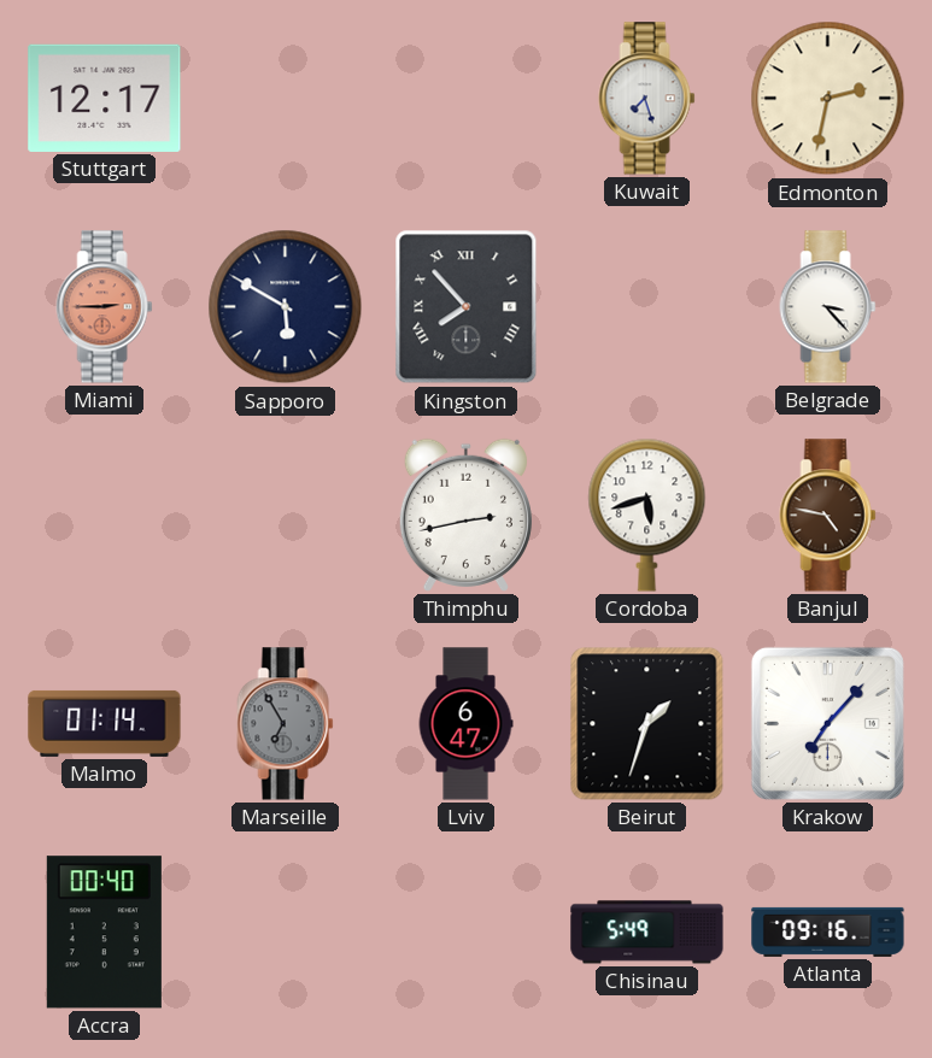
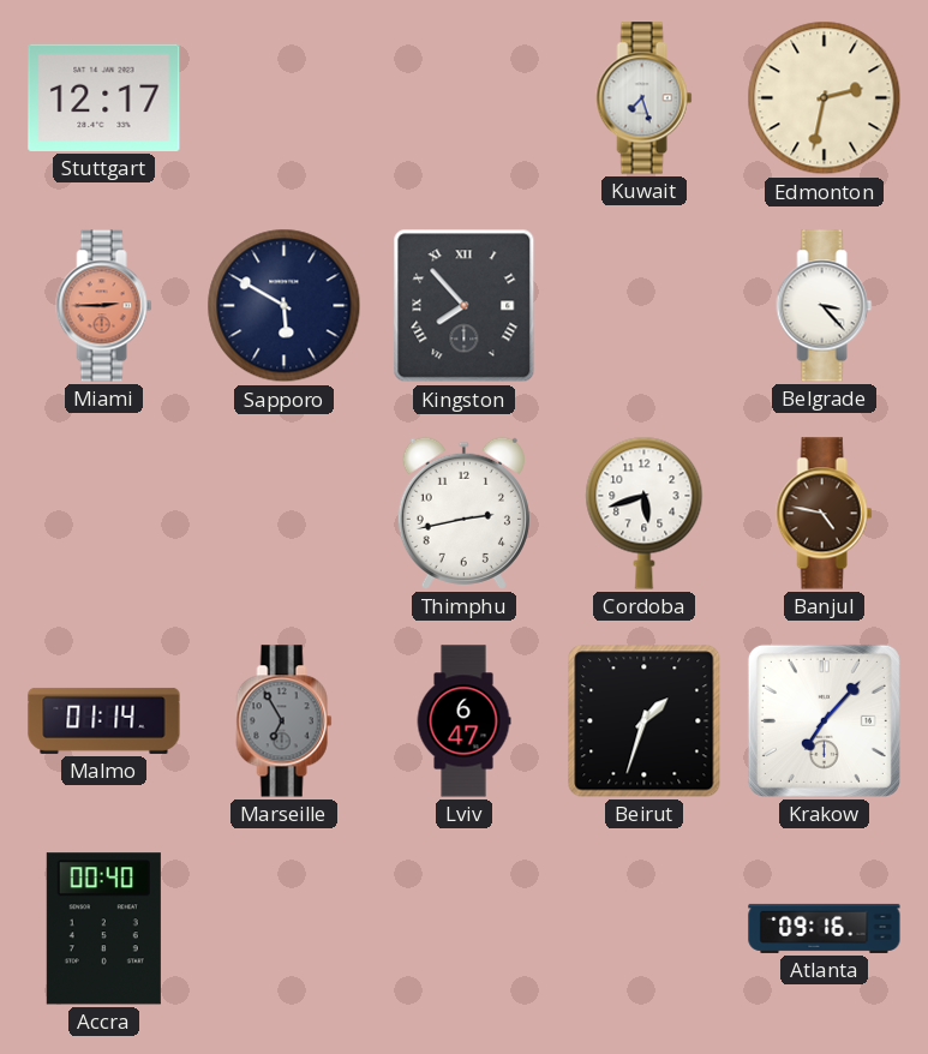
Chisinau: 5:49 -> none
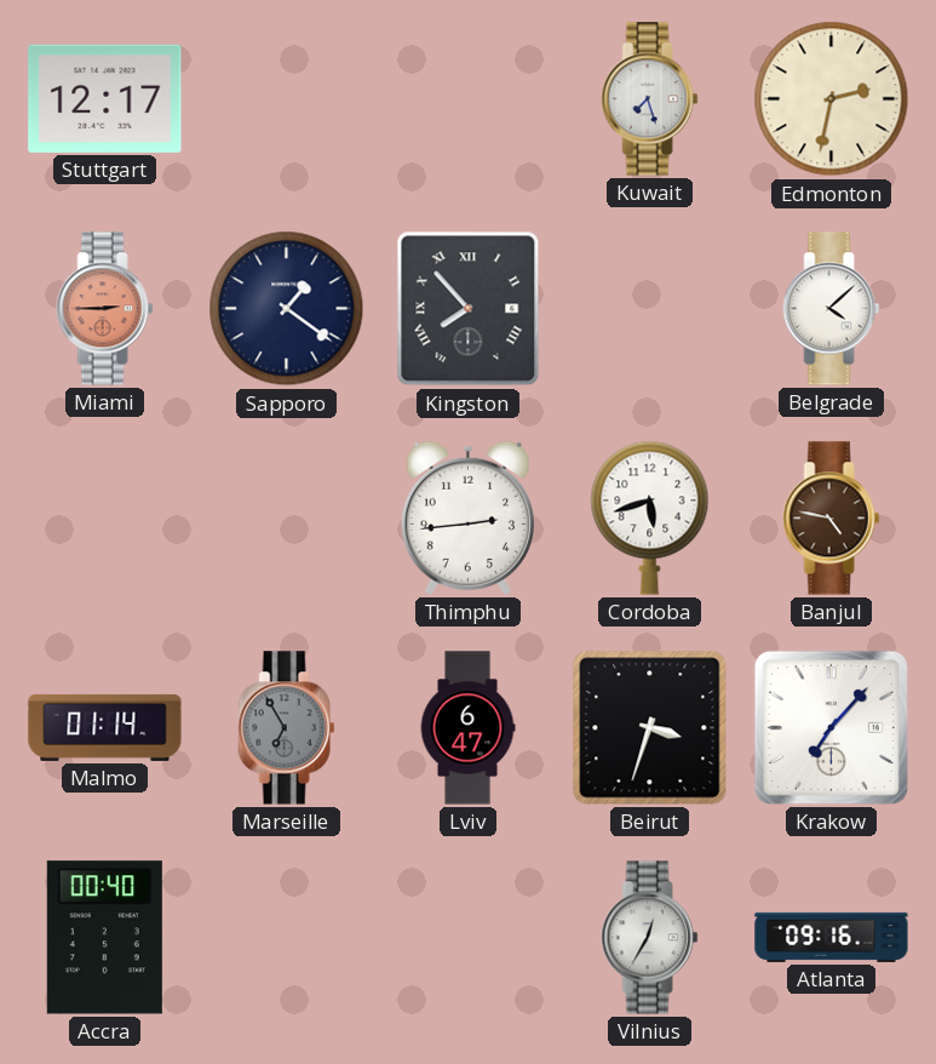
Sapporo: 5:50 -> 1:21
Belgrade: 3:23 -> 4:08
Thimphu: 2:43 -> 2:44
Beirut: 1:33 -> 3:33
Vilnius: none -> 12:35
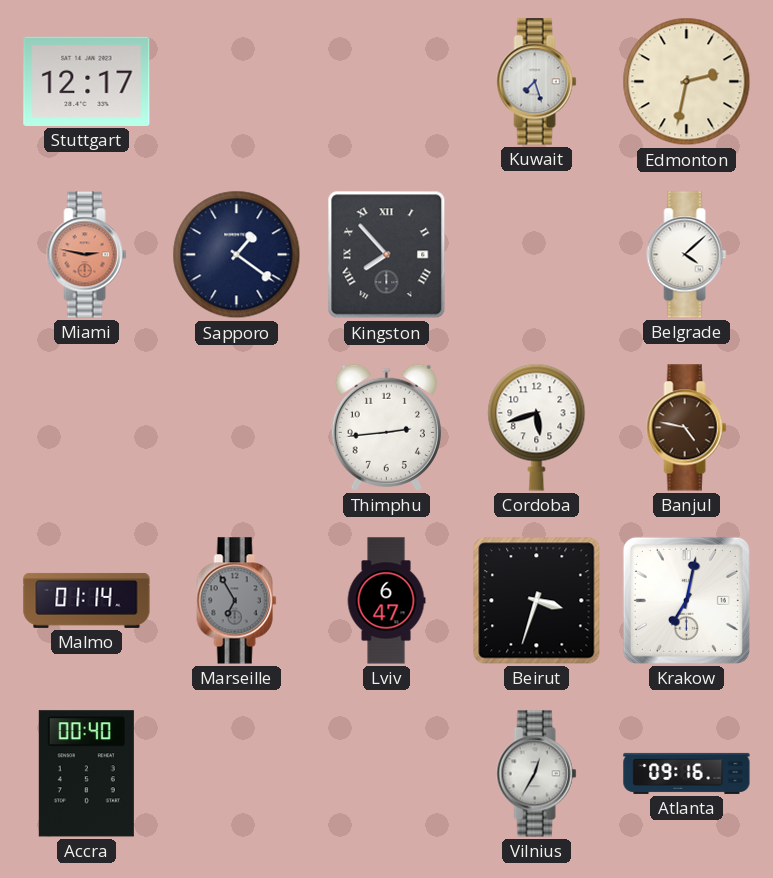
Miami: 2:45 -> 2:47
Krakow: 7:07 -> 7:02
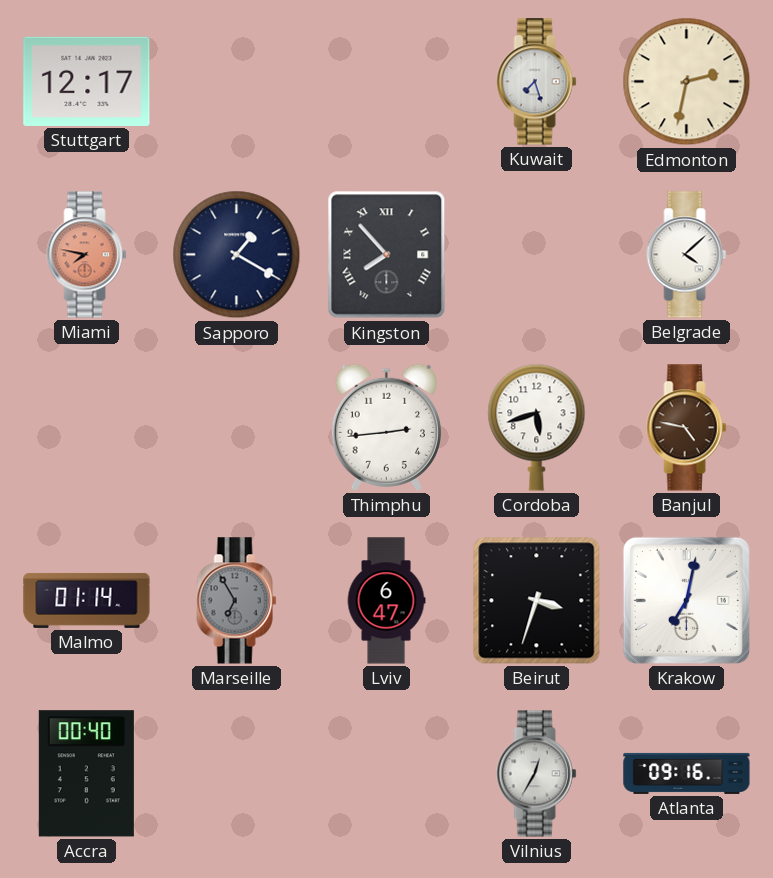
Miami: 2:47 -> 7:47
Sapporo: 1:21 -> 1:20
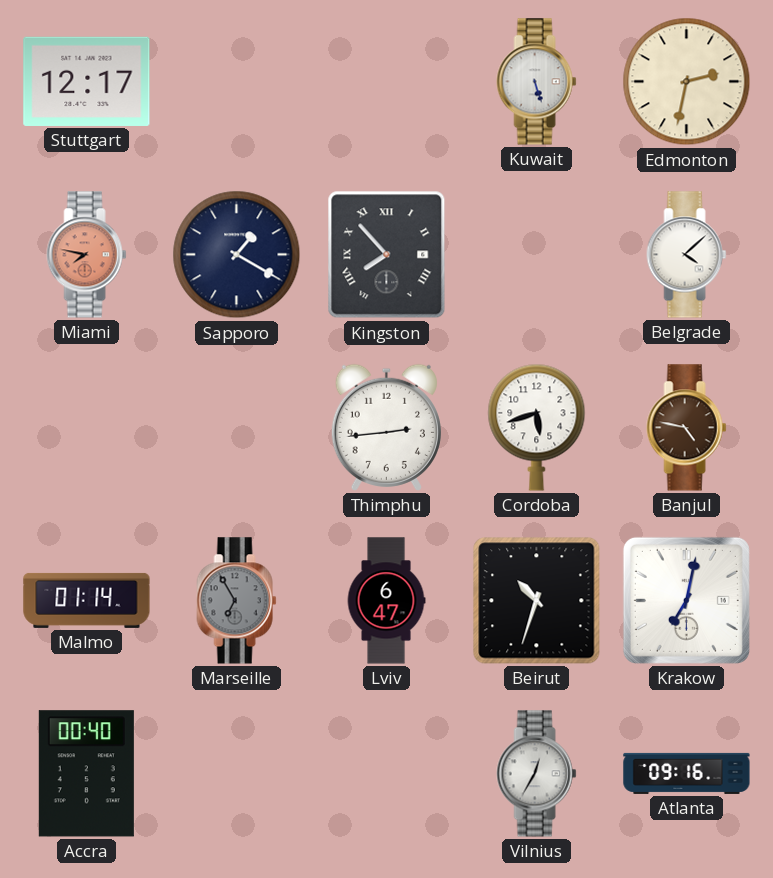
Kuwait: 7:27 -> 5:27
Beirut: 3:33 -> 10:33
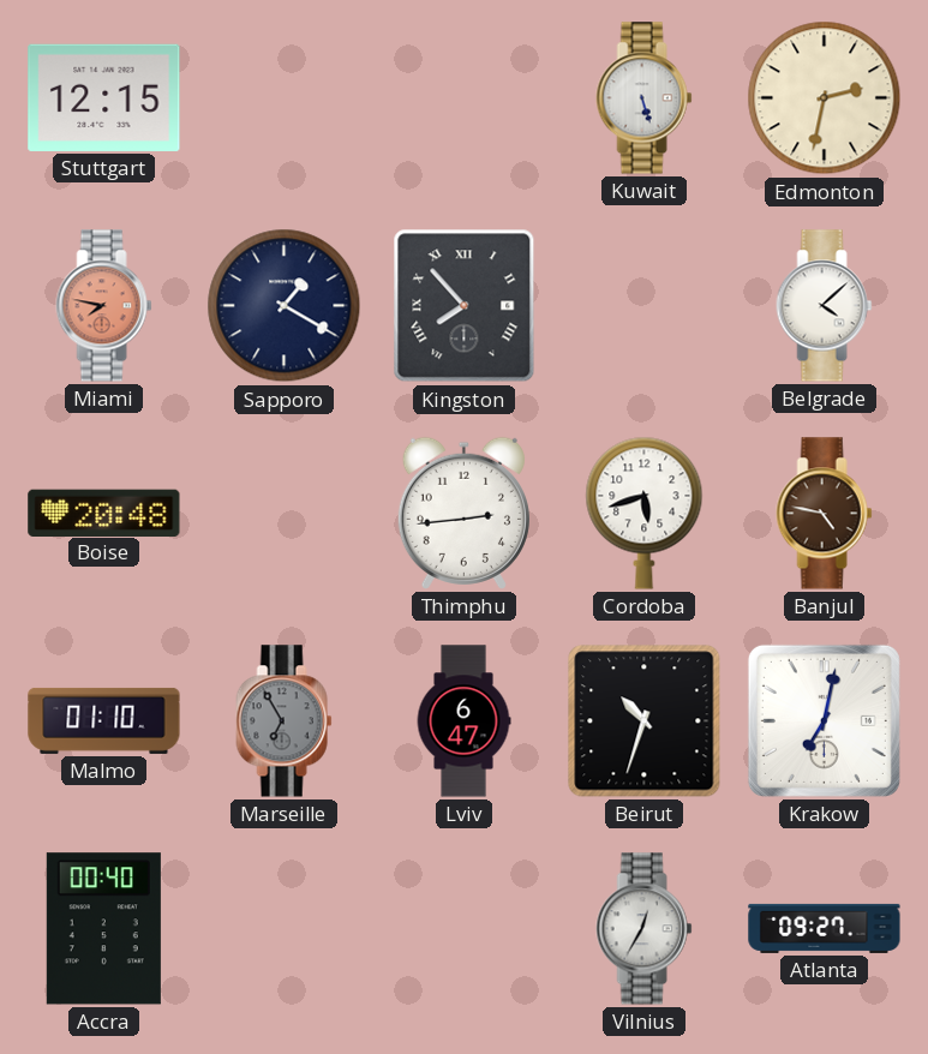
Stuttgart: 12:17 -> 12:15
Boise: none -> 20:48
Malmo: 01:14 -> 01:10
Atlanta: 09:16 -> 09:27
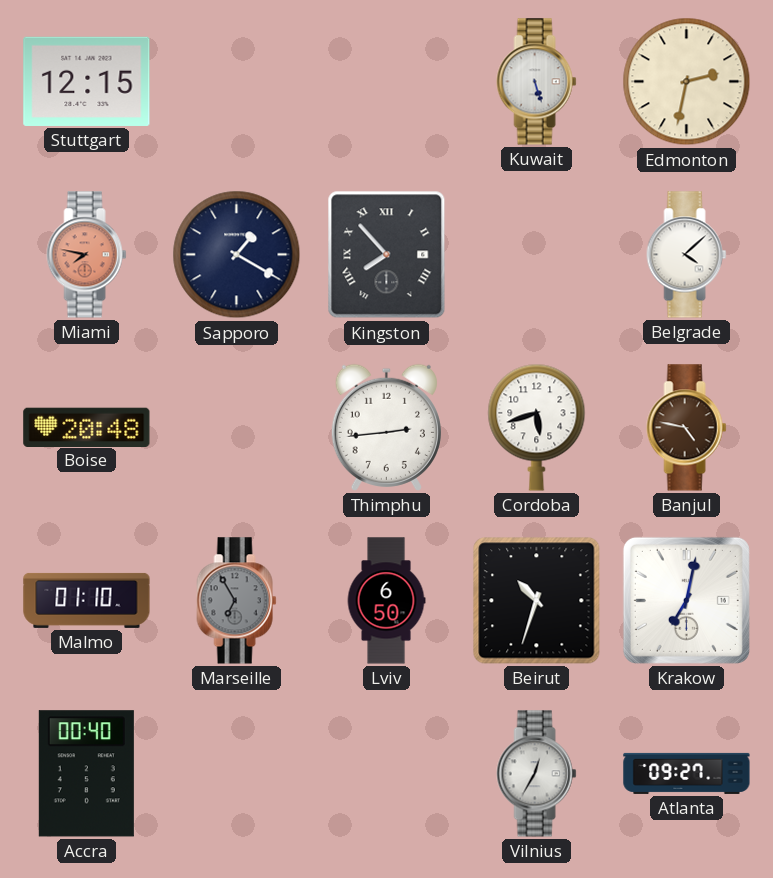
Lviv: 6:47 -> 6:50
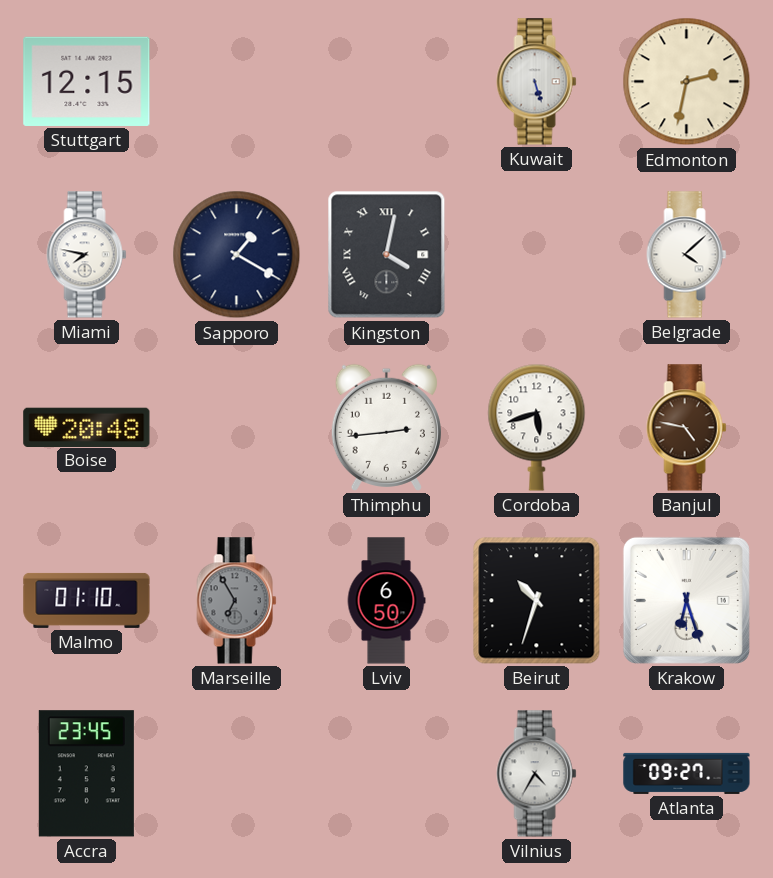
Miami dial: salmon -> white
Kingston: 7:53 -> 4:02
Krakow: 7:02 -> 6:27
Accra: 00:40 -> 23:45
Vilnius: 12:35 -> 4:35
